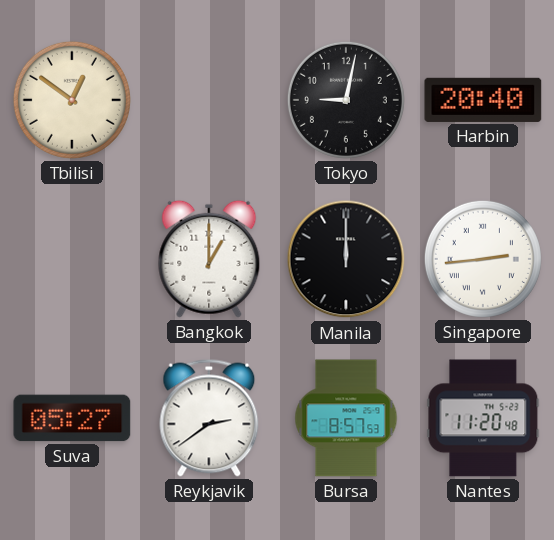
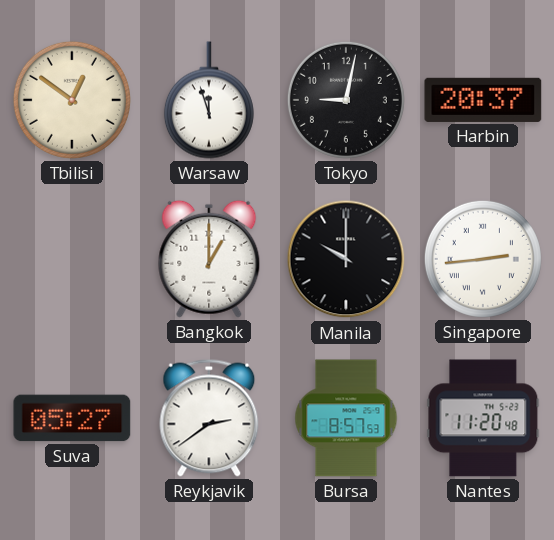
Warsaw: none -> 11:57
Harbin: 20:40 -> 20:37
Manila: 12:00 -> 10:00
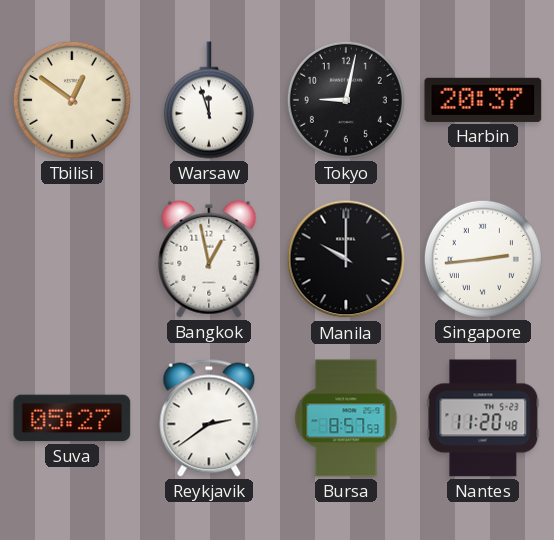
Bangkok: 1:00 -> 12:58
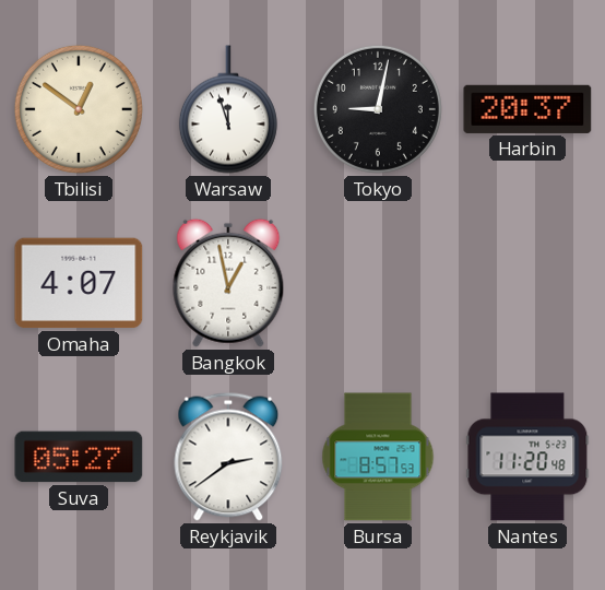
Omaha: none -> 4:07
Manila: 10:00 -> none
Singapore: 2:44 -> none
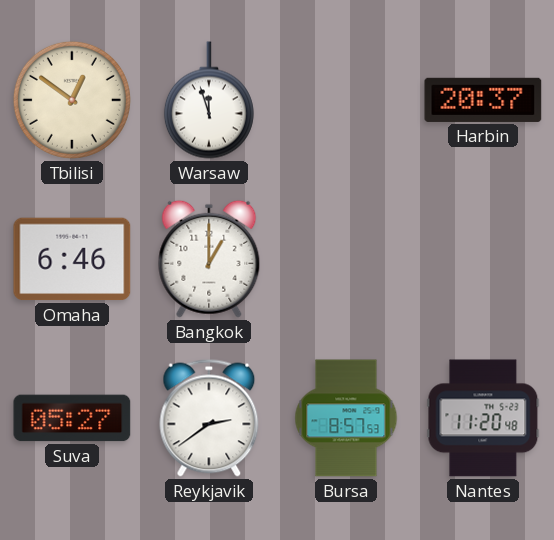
Tokyo: 9:02 -> none
Omaha: 4:07 -> 6:46
Bangkok: 12:58 -> 1:00
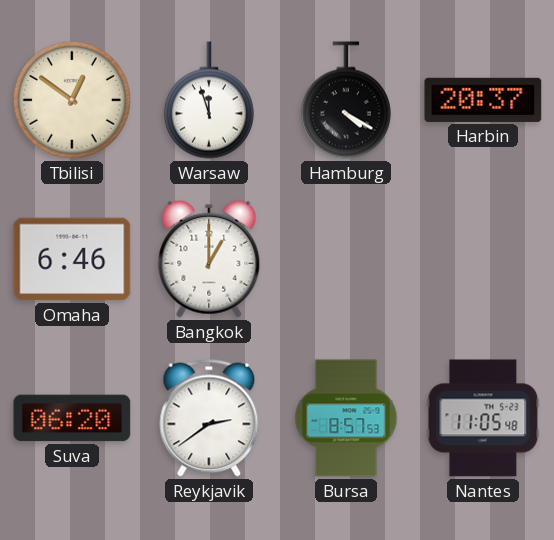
Hamburg: none -> 4:20
Suva: 05:27 -> 06:20
Nantes: 11:20 -> 11:05
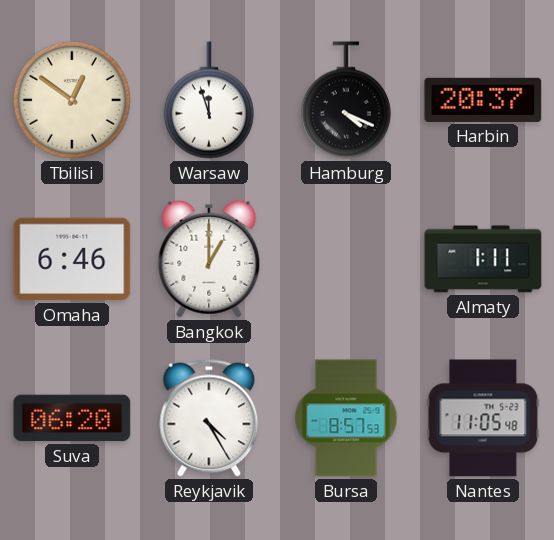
Hamburg: 4:20 -> 4:19
Almaty: none -> 1:11
Reykjavik: 2:39 -> 4:25
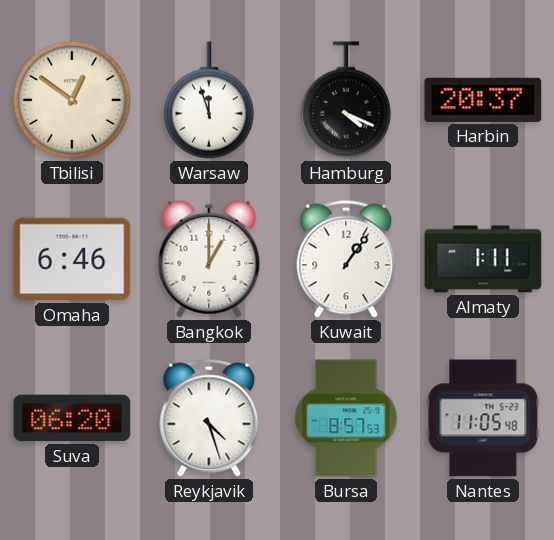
Kuwait: none -> 1:06
Reykjavik: 4:25 -> 4:27
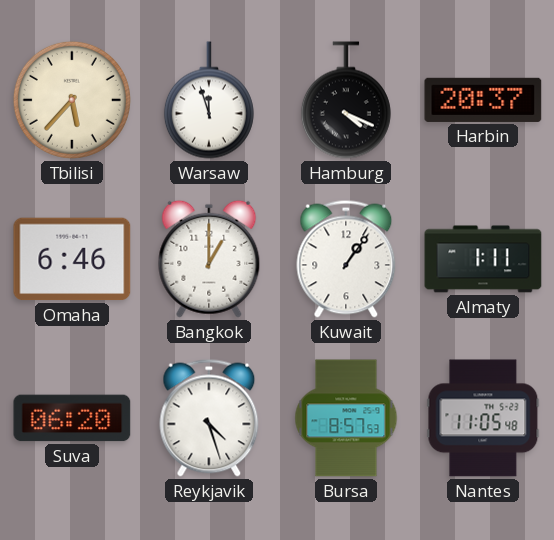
Tbilisi: 12:51 -> 5:37
